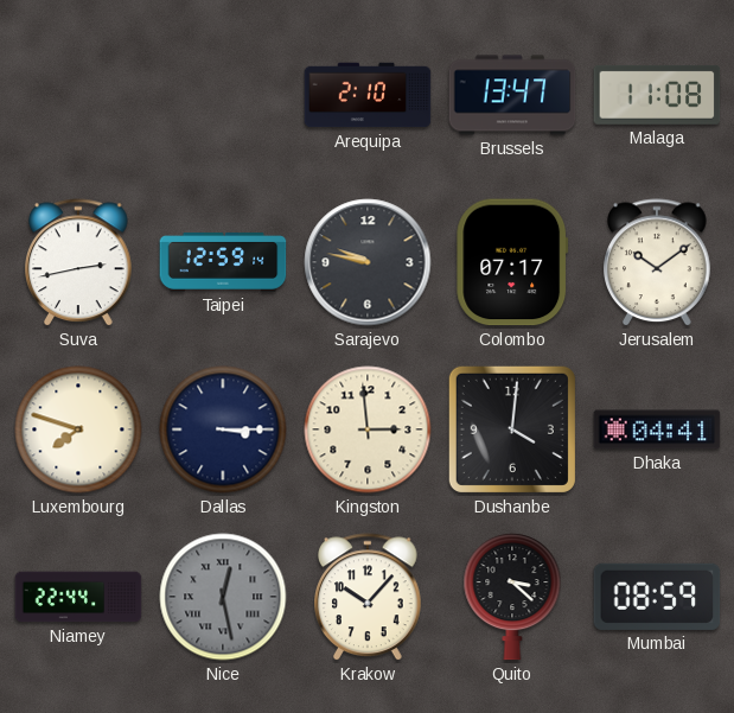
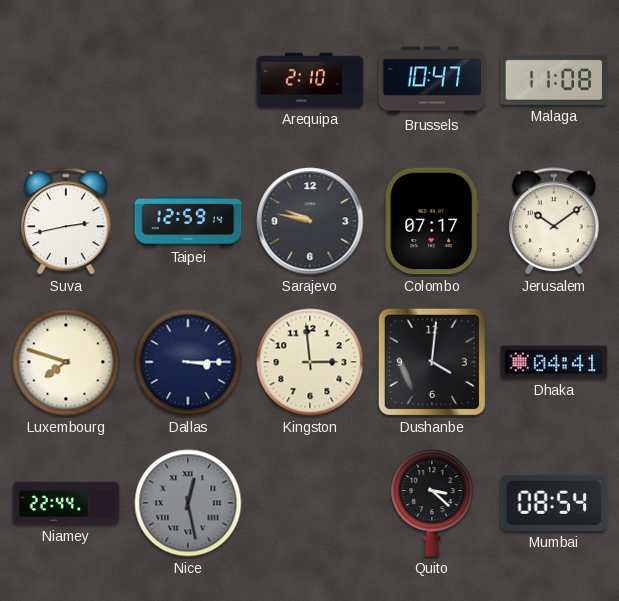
Brussels: 13:47 -> 10:47
Krakow: 10:07 -> none
Mumbai: 08:59 -> 08:54
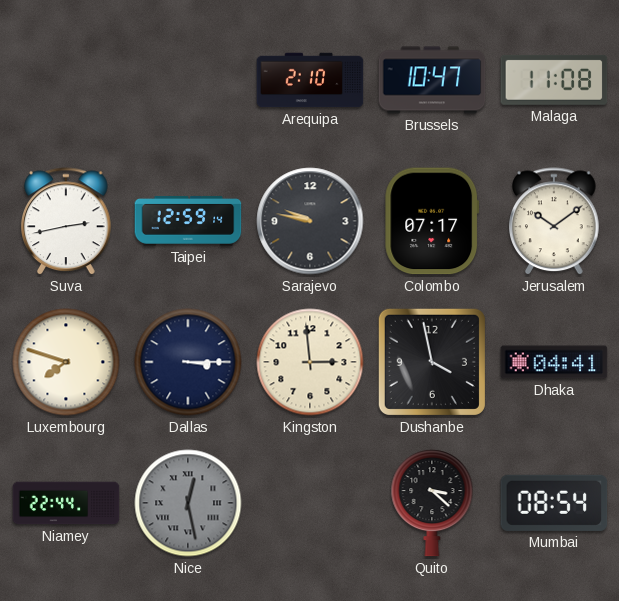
Dushanbe: 4:01 -> 3:58
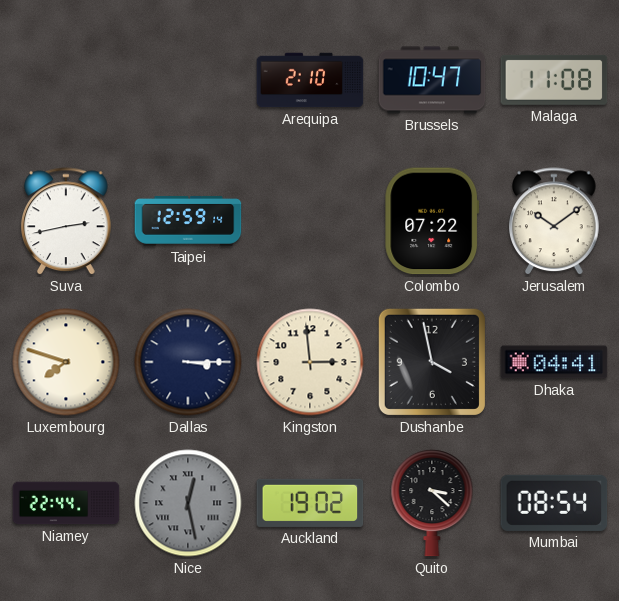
Sarajevo: 9:47 -> none
Colombo: 07:17 -> 07:22
Auckland: none -> 19:02
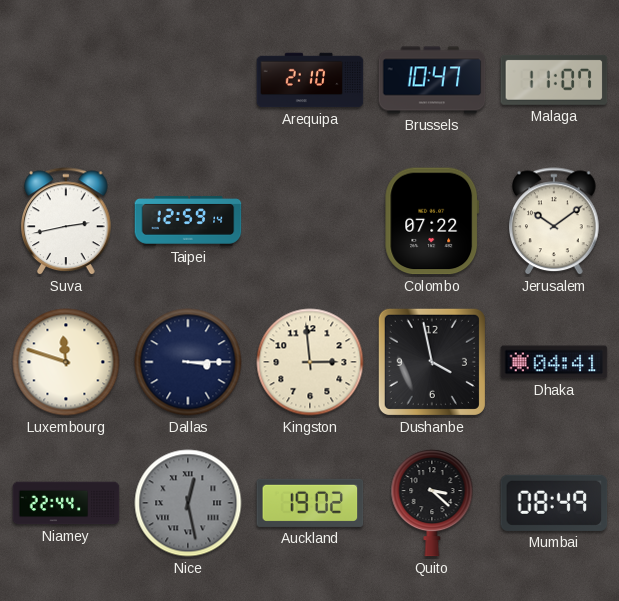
Malaga: 11:08 -> 11:07
Luxembourg: 7:48 -> 11:48
Mumbai: 08:54 -> 08:49
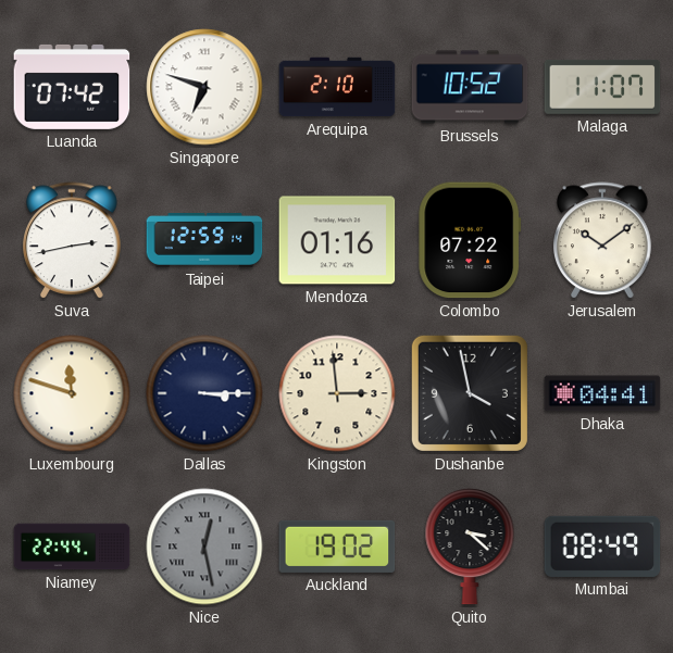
Luanda: none -> 07:42
Singapore: none -> 6:48
Brussels: 10:47 -> 10:52
Mendoza: none -> 01:16
